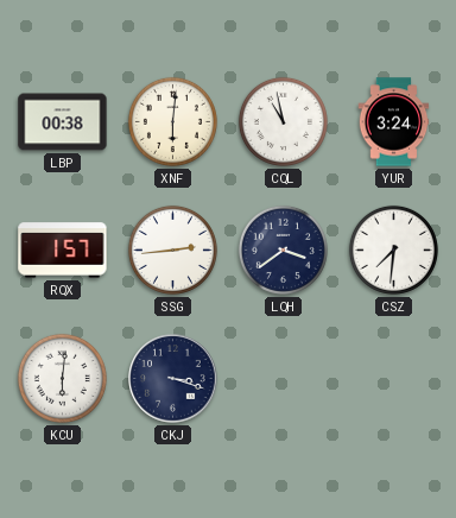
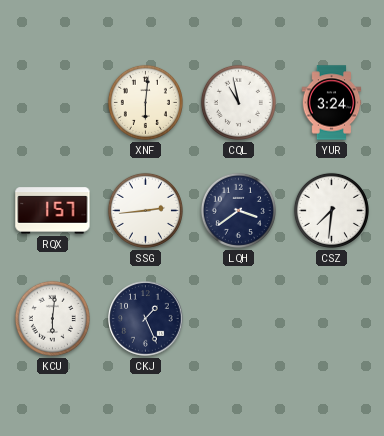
LBP: 00:38 -> none
CKJ: 3:18 -> 1:26
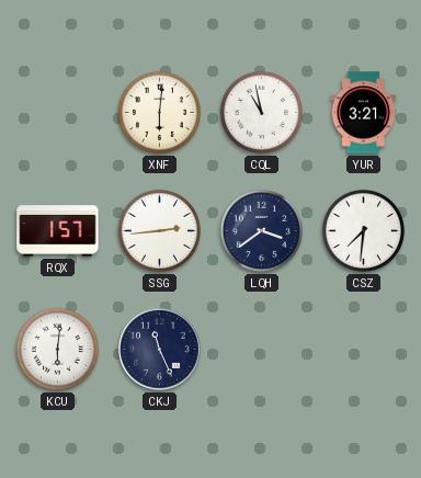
YUR: 3:24 -> 3:21
CKJ: 1:26 -> 11:26
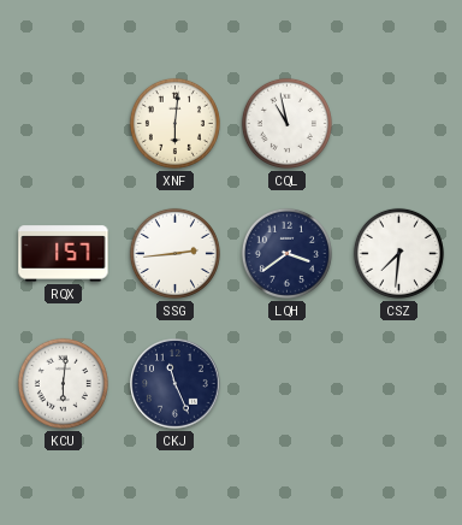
YUR: 3:21 -> none
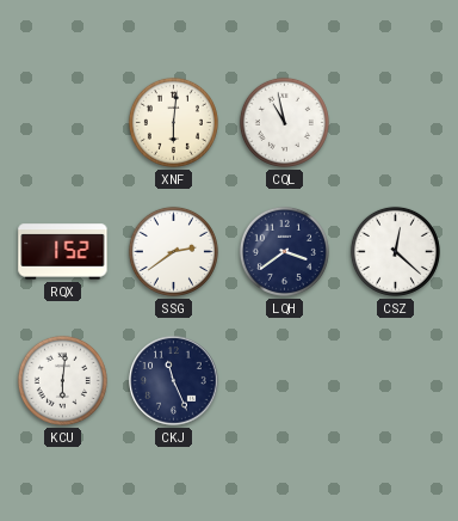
RQX: 1:57 -> 1:52
SSG: 2:44 -> 2:39
CSZ: 7:31 -> 12:22
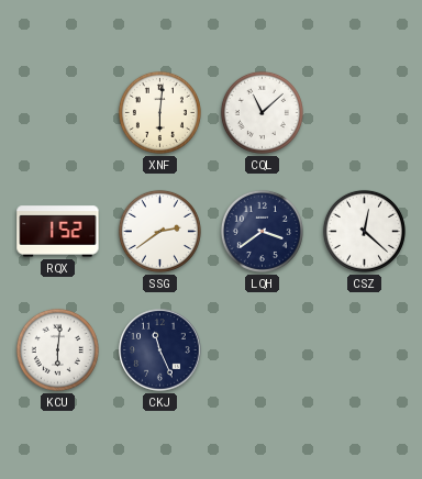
CQL: 10:58 -> 11:08
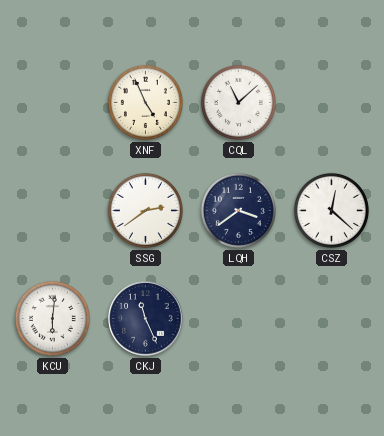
XNF: 6:01 -> 4:56
RQX: 1:52 -> none
